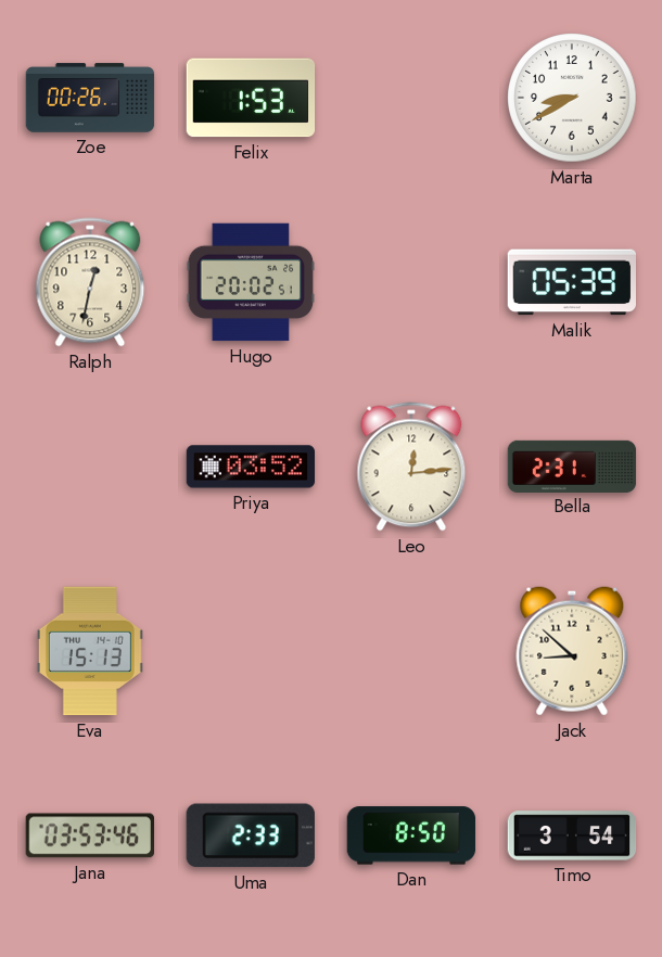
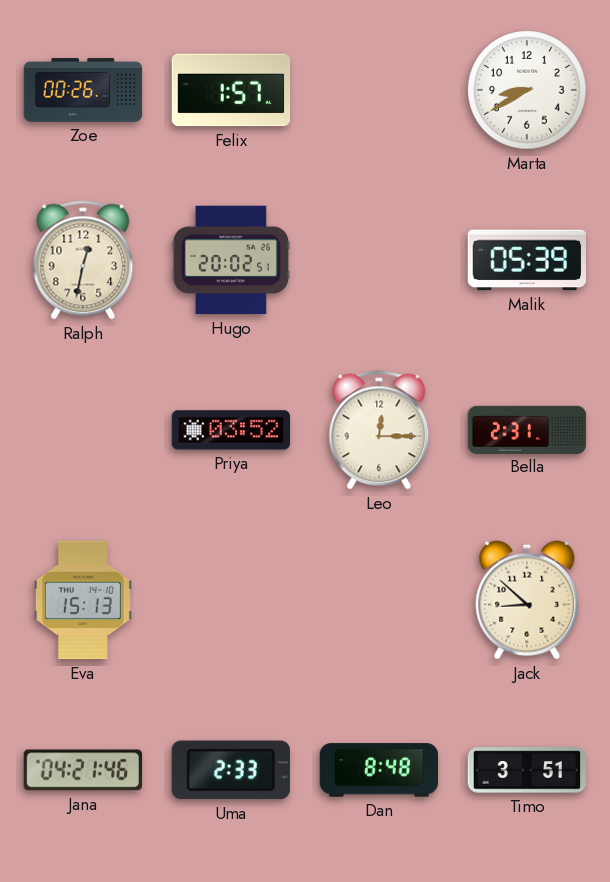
Felix: 1:53 -> 1:57
Leo: 12:14 -> 12:15
Jana: 03:53 -> 04:21
Dan: 8:50 -> 8:48
Timo: 3:54 -> 3:51
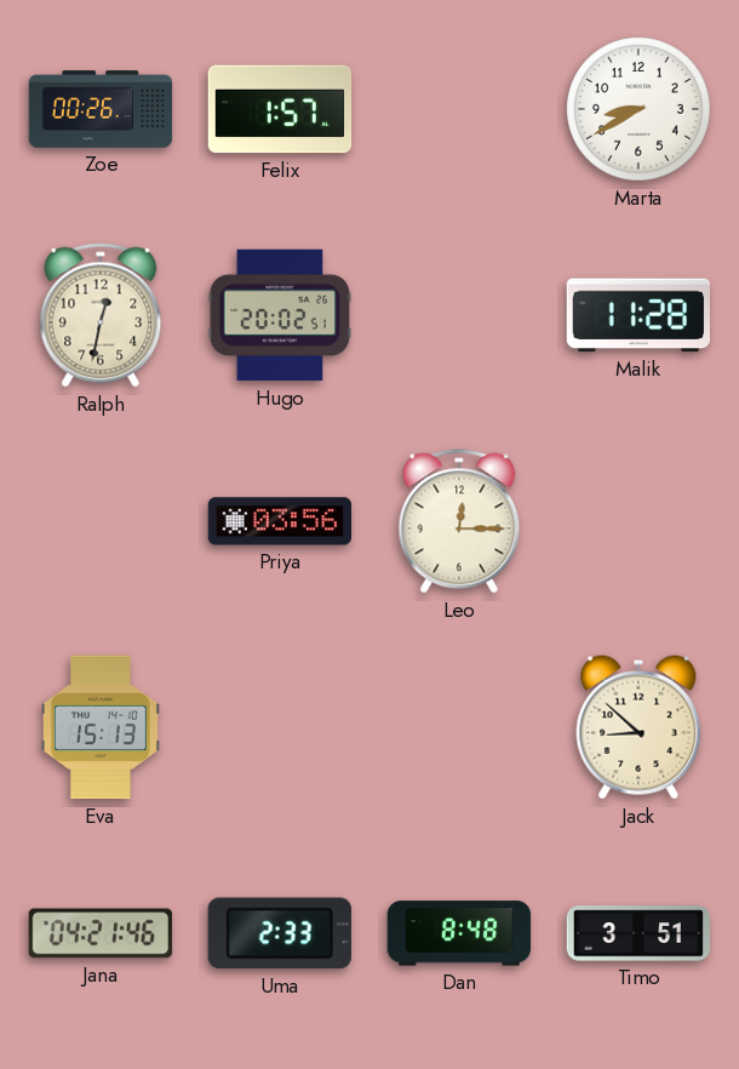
Malik: 05:39 -> 11:28
Priya: 03:52 -> 03:56
Bella: 2:31 -> none
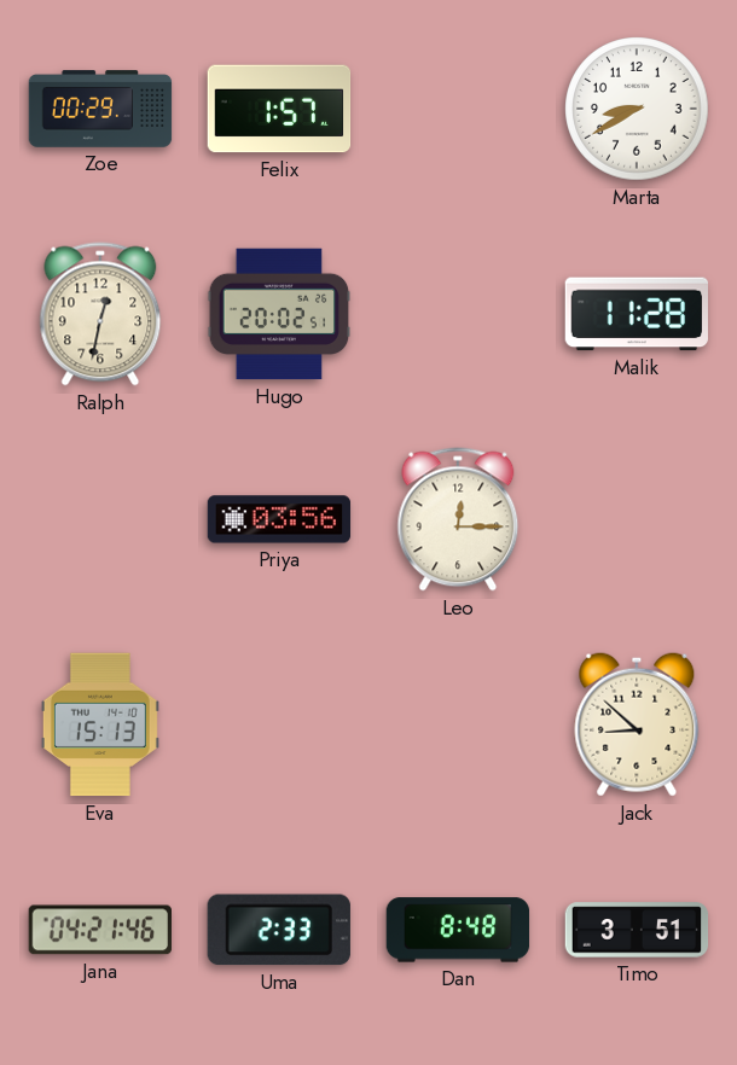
Zoe: 00:26 -> 00:29
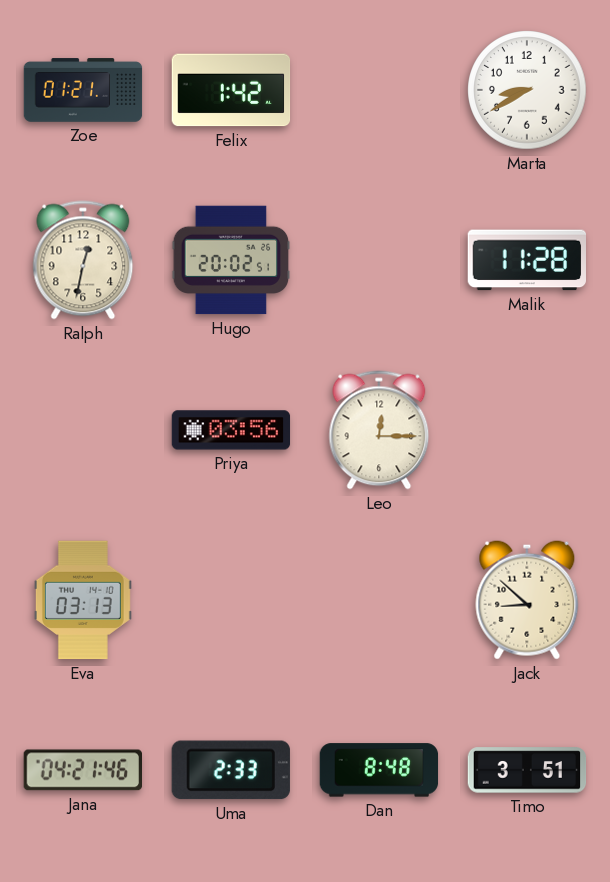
Zoe: 00:29 -> 01:21
Felix: 1:57 -> 1:42
Eva: 15:13 -> 03:13
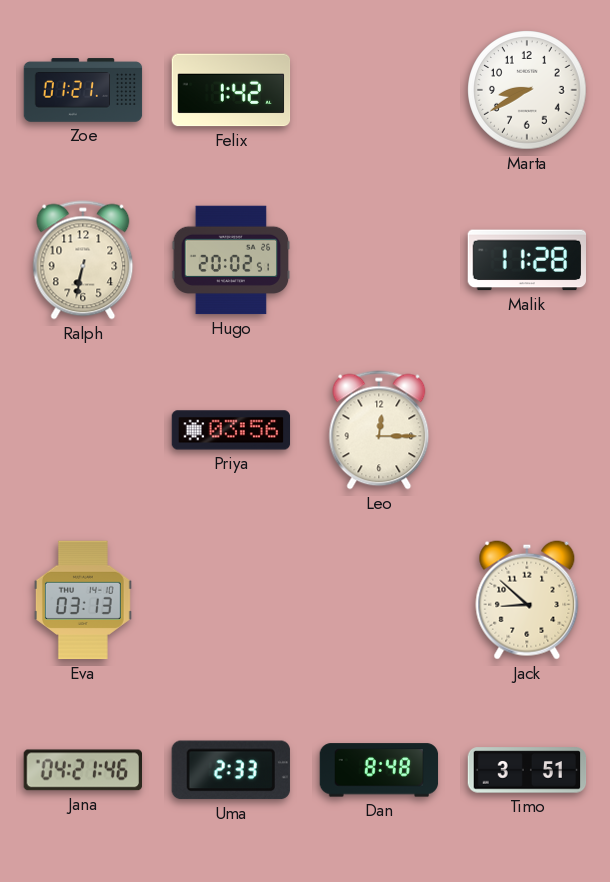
Ralph: 12:32 -> 6:32
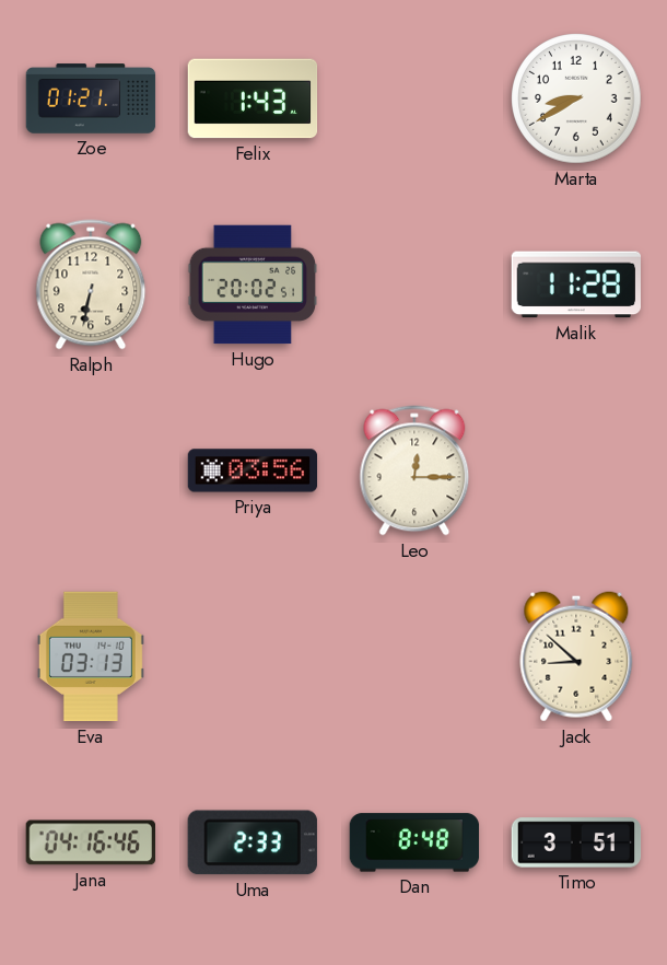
Felix: 1:42 -> 1:43
Jana: 04:21 -> 04:16
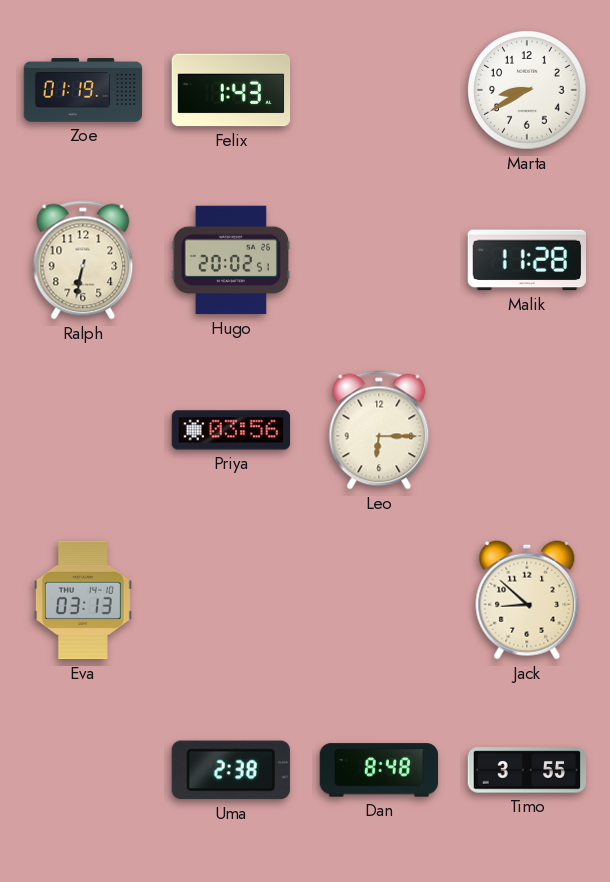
Zoe: 01:21 -> 01:19
Leo: 12:15 -> 6:15
Jana: 04:16 -> none
Uma: 2:33 -> 2:38
Timo: 3:51 -> 3:55
